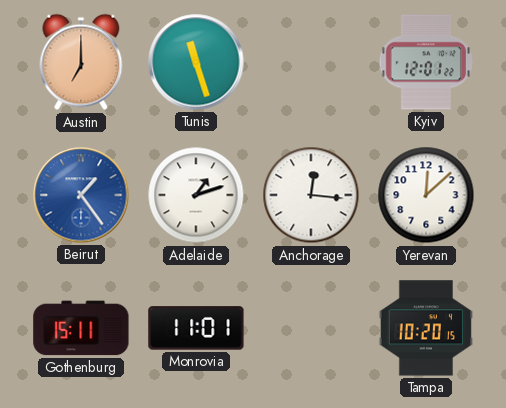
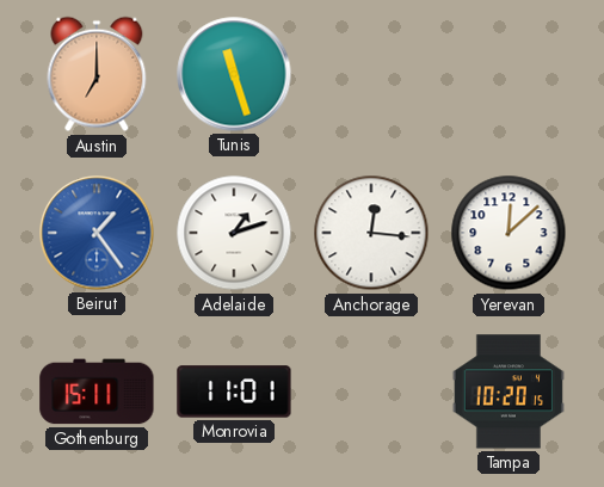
Kyiv: 12:01 -> none
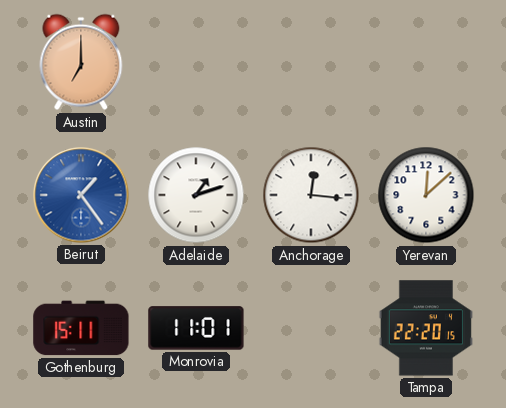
Tunis: 11:27 -> none
Tampa: 10:20 -> 22:20
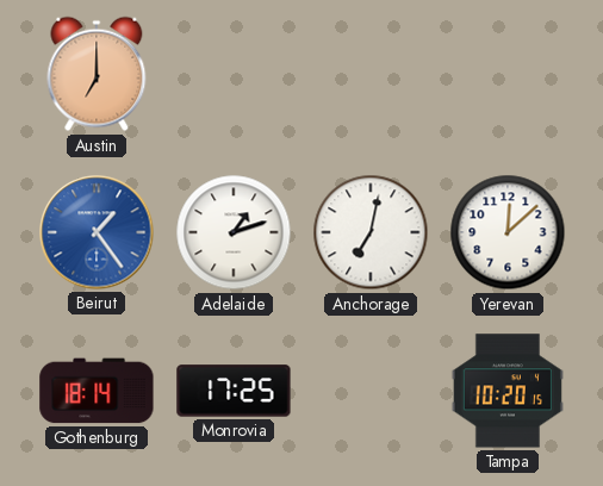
Anchorage: 12:16 -> 7:02
Gothenburg: 15:11 -> 18:14
Monrovia: 11:01 -> 17:25
Tampa: 22:20 -> 10:20
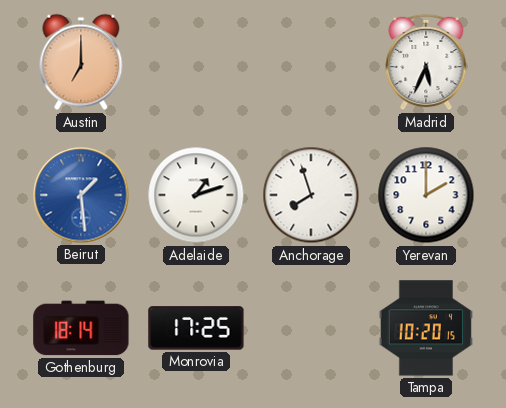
Madrid: none -> 5:34
Beirut: 1:24 -> 1:29
Anchorage: 7:02 -> 7:57
Yerevan: 12:08 -> 2:00
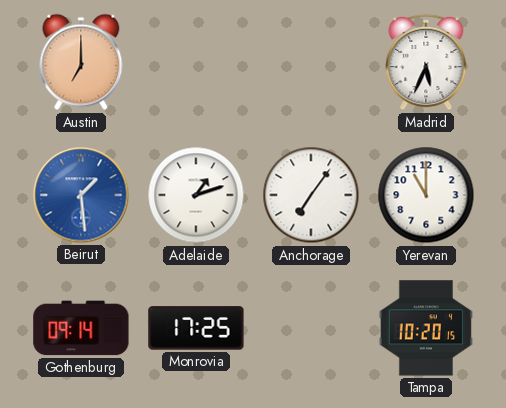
Anchorage: 7:57 -> 7:06
Yerevan: 2:00 -> 11:00
Gothenburg: 18:14 -> 09:14
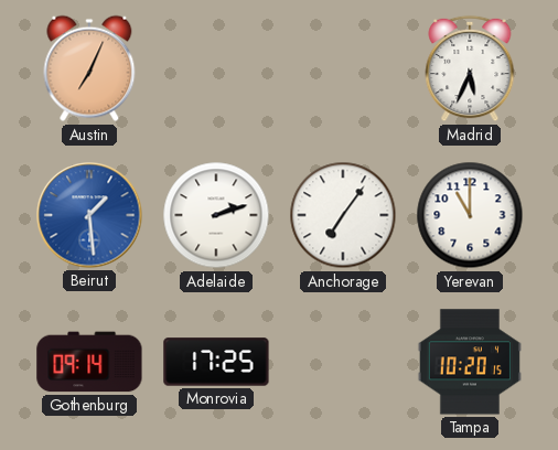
Austin: 7:00 -> 7:04
Adelaide: 1:12 -> 2:12
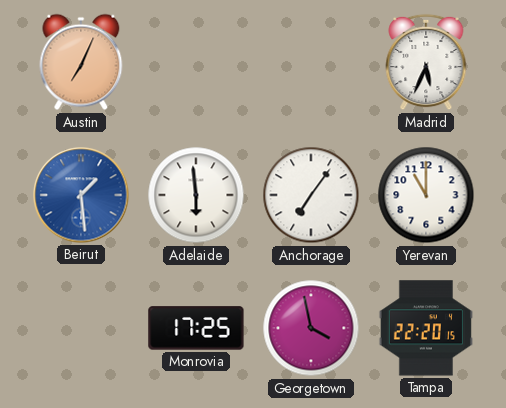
Adelaide: 2:12 -> 5:59
Gothenburg: 09:14 -> none
Georgetown: none -> 3:58
Tampa: 10:20 -> 22:20
